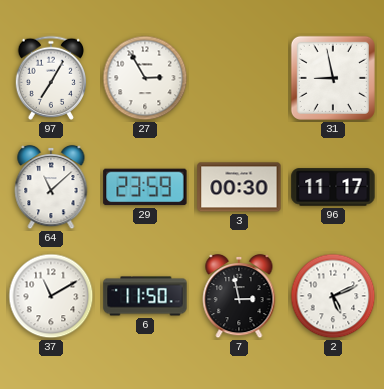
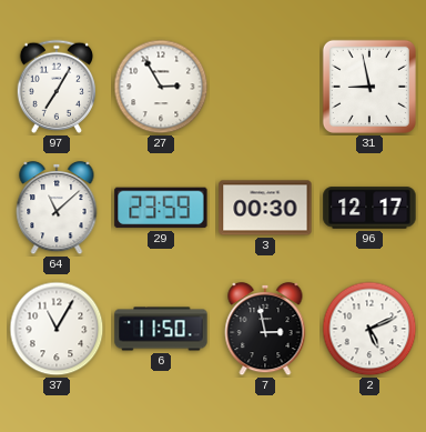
96: 11:17 -> 12:17
37: 11:10 -> 11:05
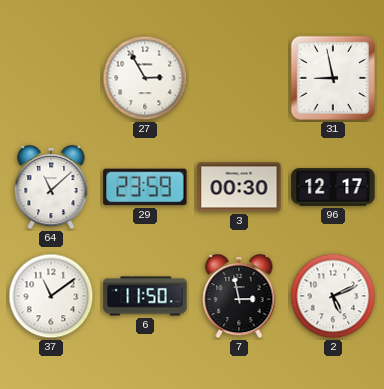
97: 7:05 -> none
37: 11:05 -> 11:09
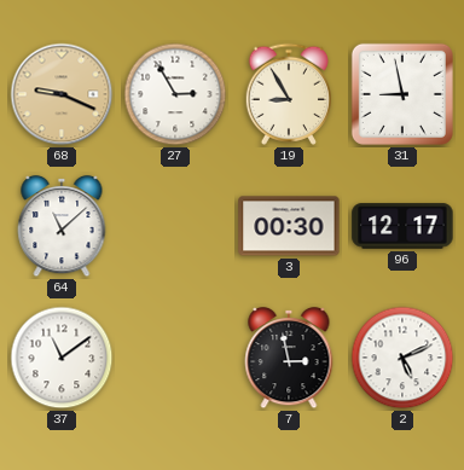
68: none -> 9:19
19: none -> 8:55
29: 23:59 -> none
6: 11:50 -> none
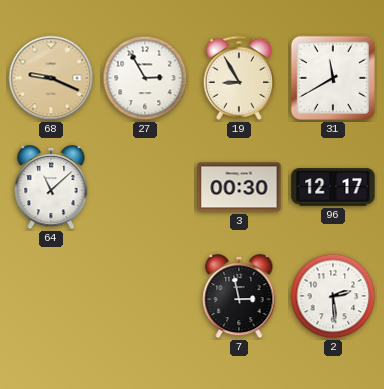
31: 8:58 -> 11:40
37: 11:09 -> none
2: 5:11 -> 2:29
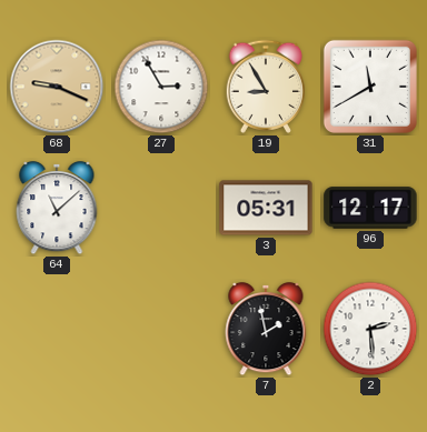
3: 00:30 -> 05:31
7: 2:58 -> 1:58
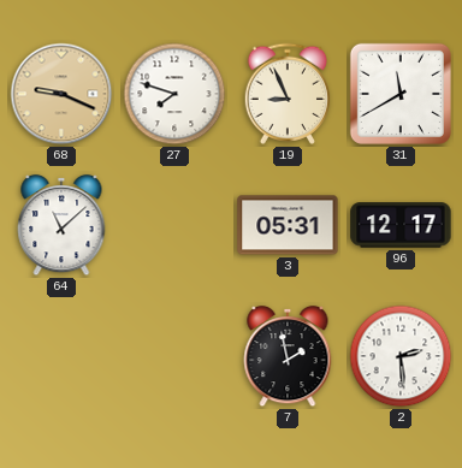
27: 2:55 -> 7:48
19: 8:55 -> 8:56
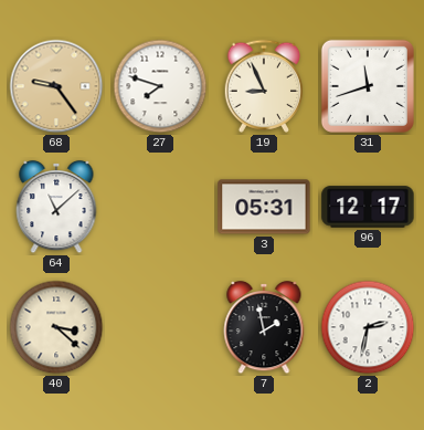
68: 9:19 -> 9:24
31: 11:40 -> 11:42
40: none -> 3:22
2: 2:29 -> 2:32
